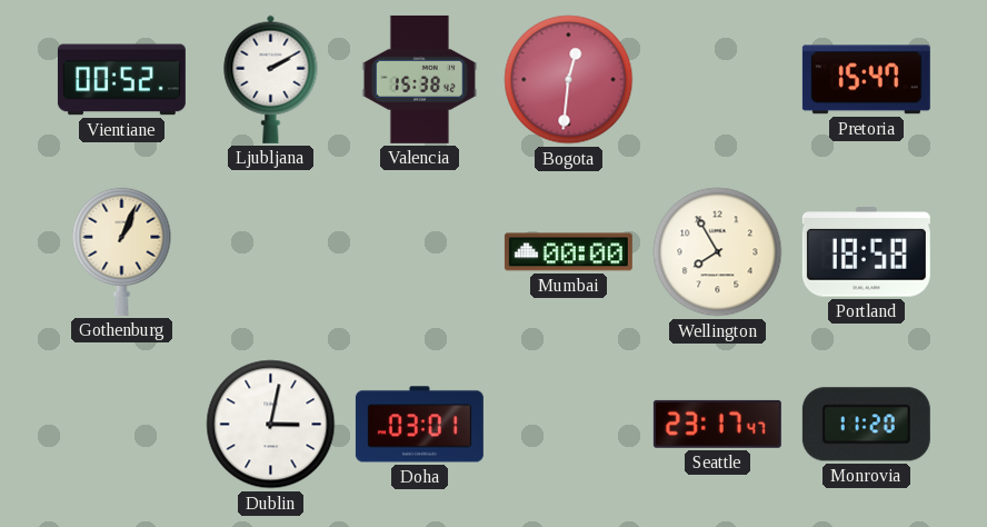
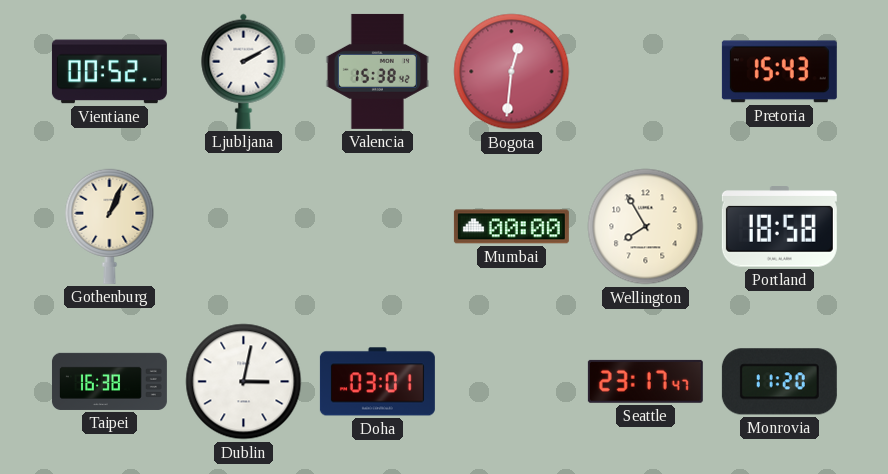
Pretoria: 15:47 -> 15:43
Taipei: none -> 16:38
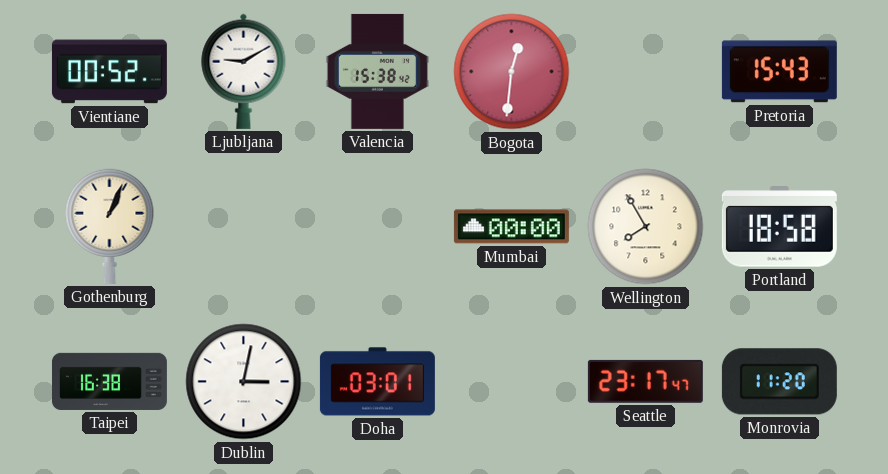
Ljubljana: 2:10 -> 9:10
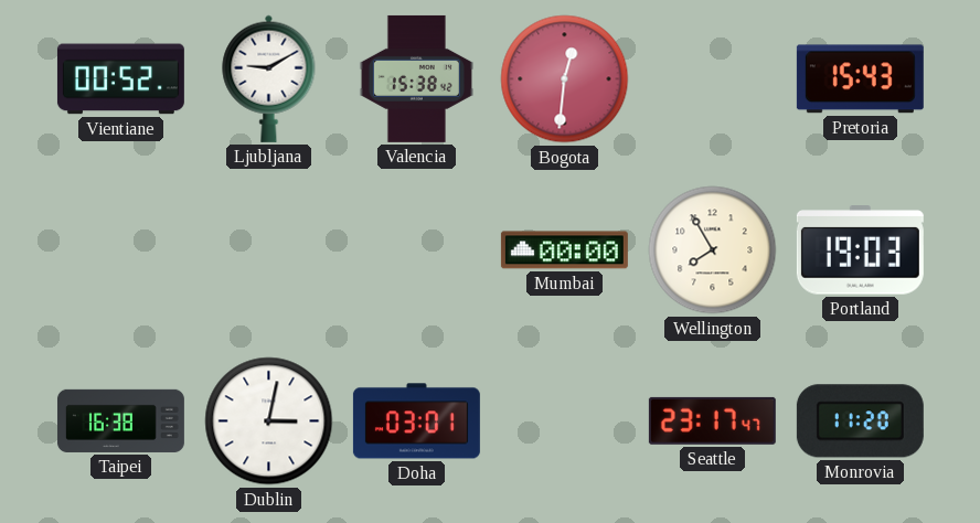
Gothenburg: 1:04 -> none
Portland: 18:58 -> 19:03
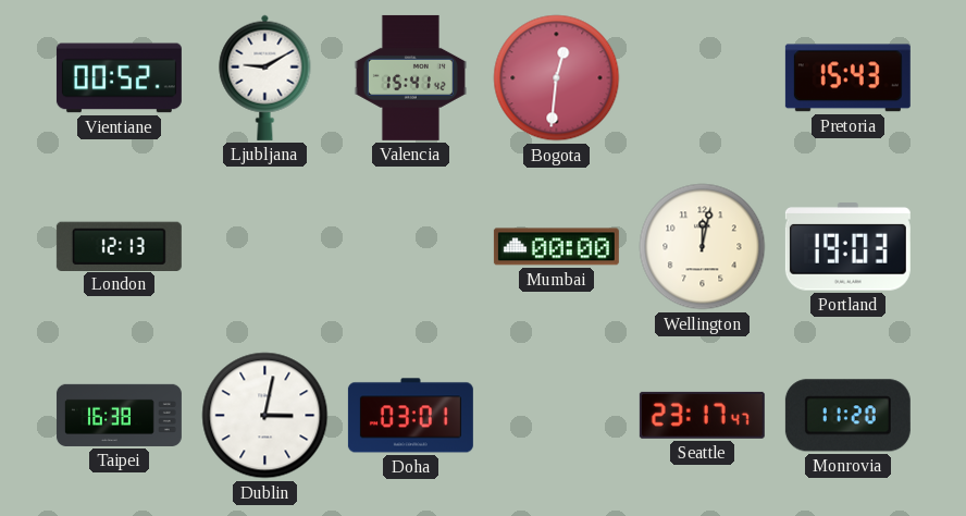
Valencia: 15:38 -> 15:41
London: none -> 12:13
Wellington: 7:55 -> 12:02
